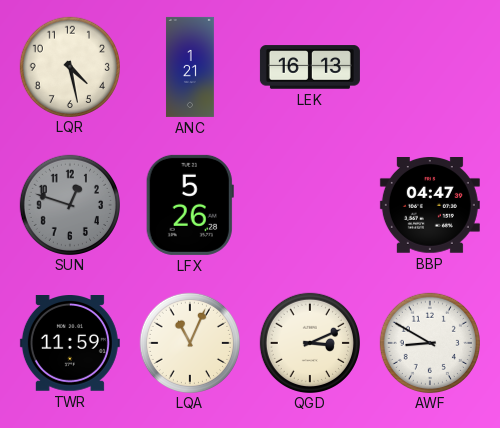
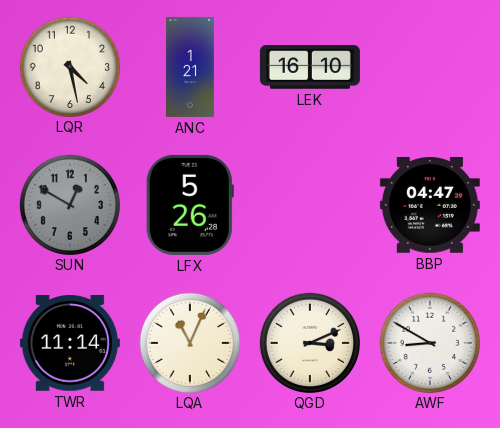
LEK: 16:13 -> 16:10
SUN: 12:48 -> 12:50
TWR: 11:59 -> 11:14
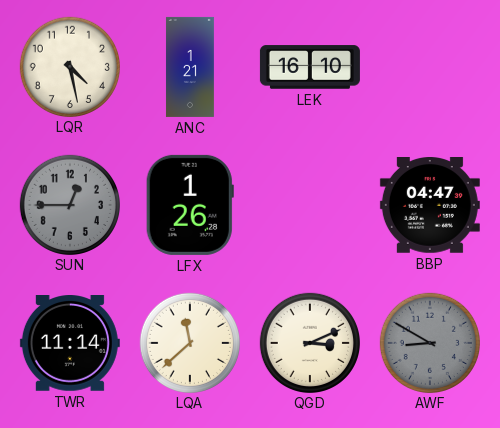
SUN: 12:50 -> 12:45
LFX: 5:26 -> 1:26
LQA: 11:04 -> 11:38
AWF dial: white -> grey
